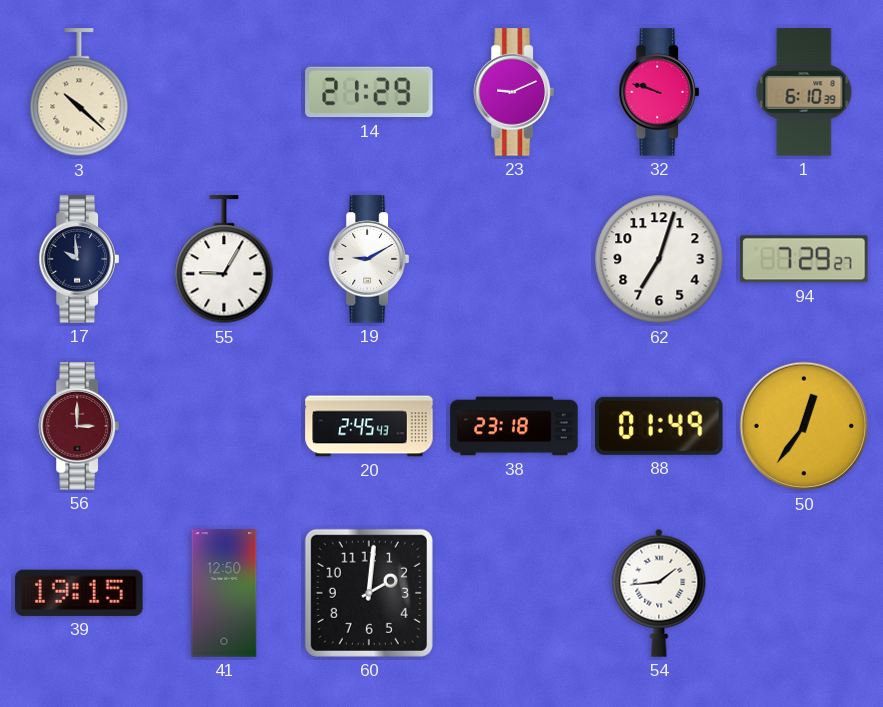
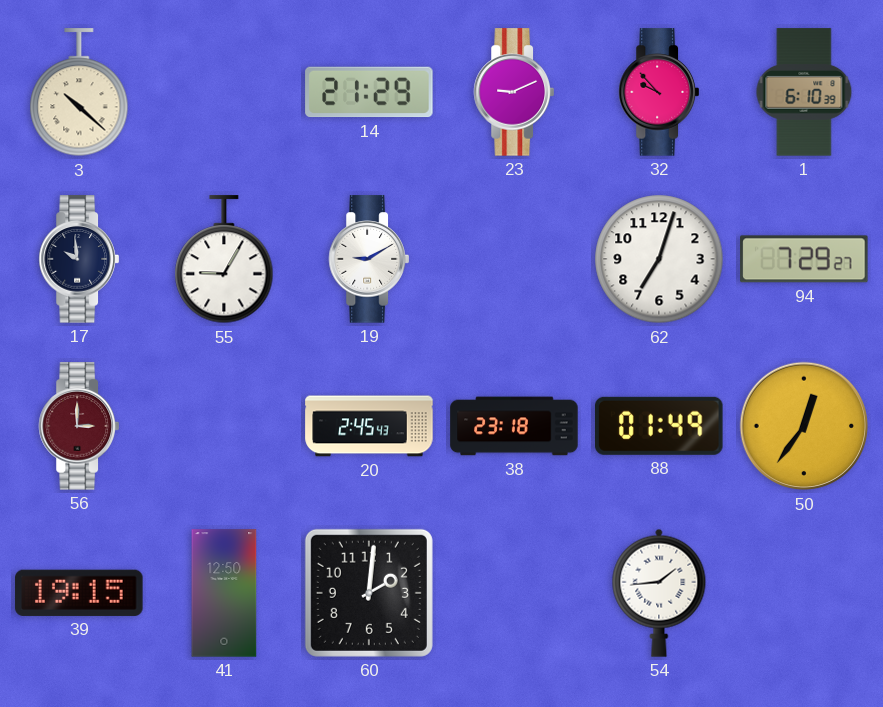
32: 9:48 -> 9:53
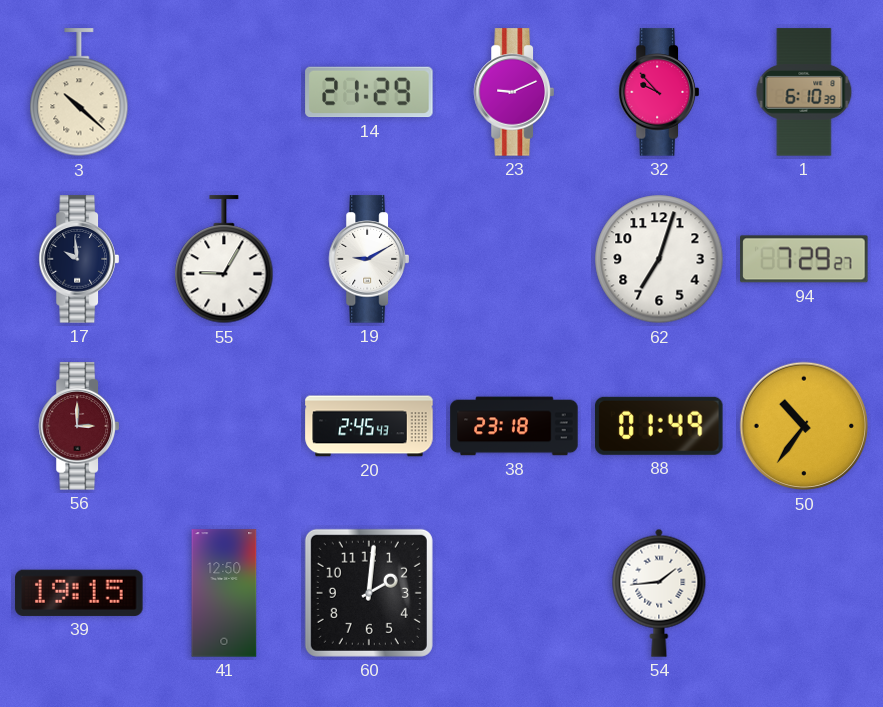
50: 12:36 -> 10:36
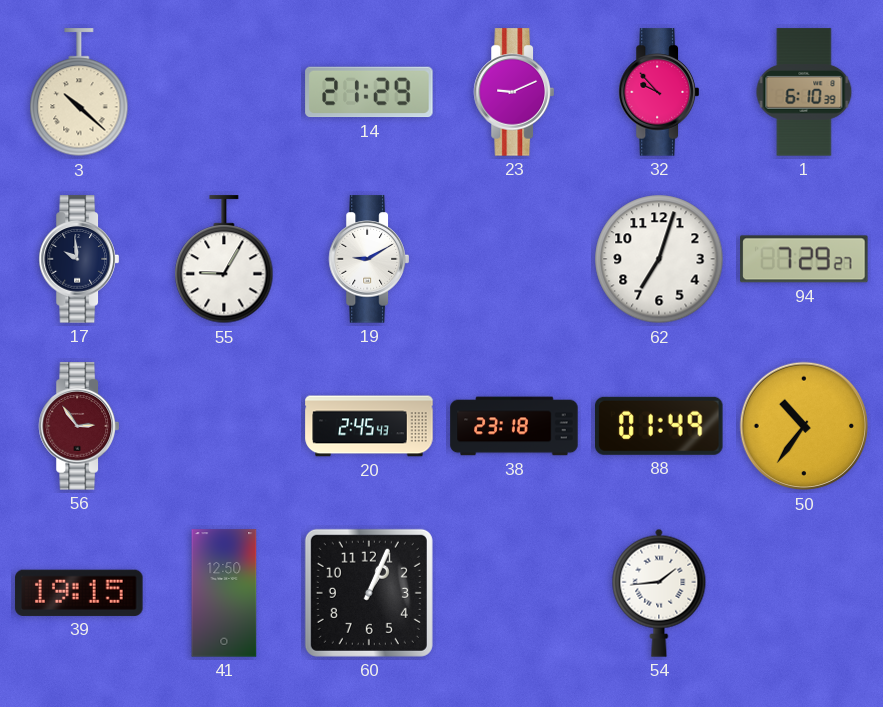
56: 3:00 -> 2:54
60: 2:01 -> 1:04
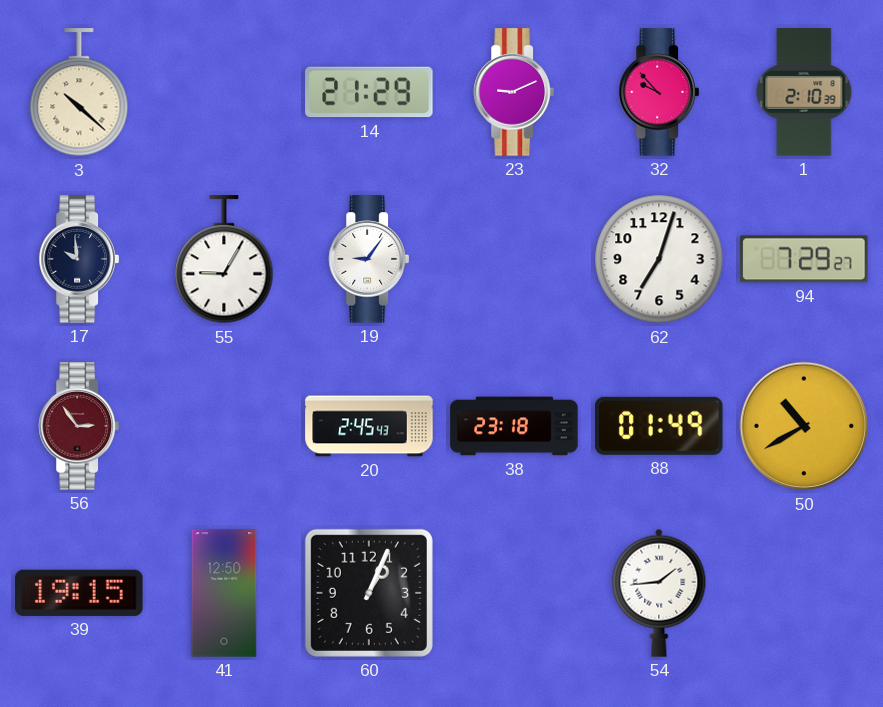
1: 6:10 -> 2:10
19: 9:10 -> 9:06
50: 10:36 -> 10:40
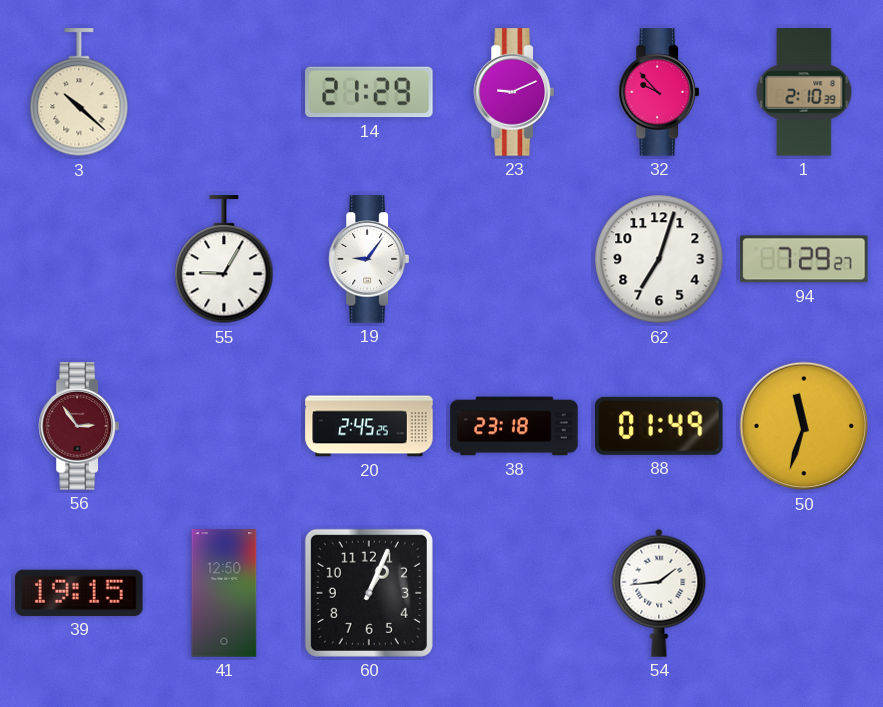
17: 9:59 -> none
20: 2:45:43 -> 2:45:25
50: 10:40 -> 11:33
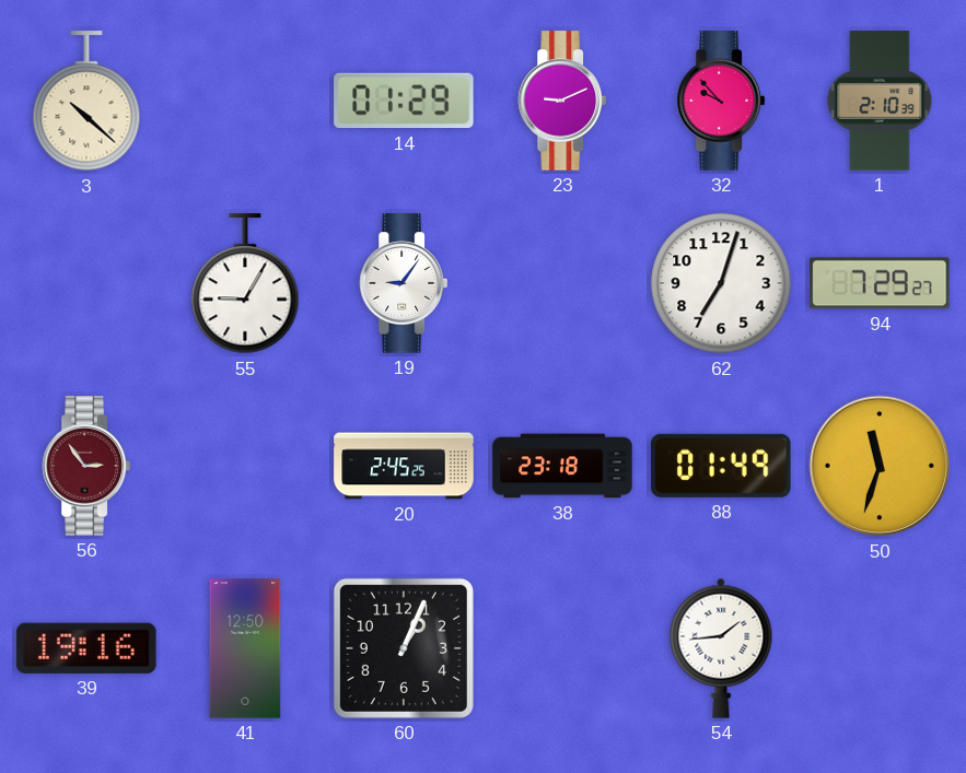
14: 21:29 -> 01:29
39: 19:15 -> 19:16
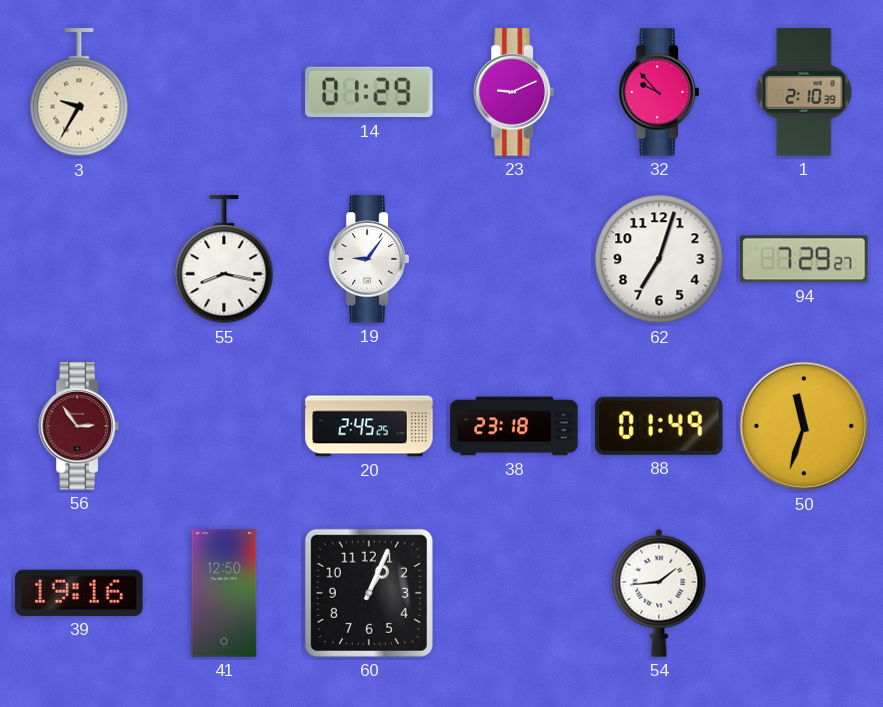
3: 10:22 -> 9:35
55: 9:05 -> 8:17
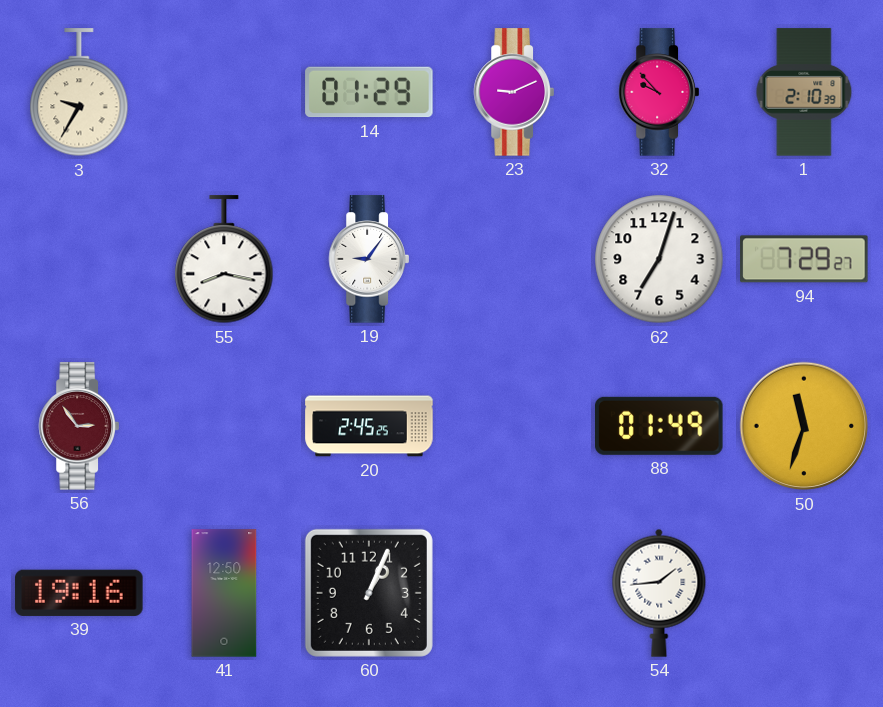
38: 23:18 -> none
